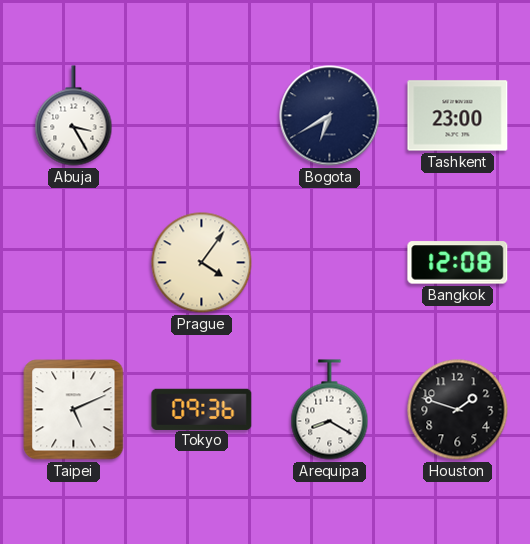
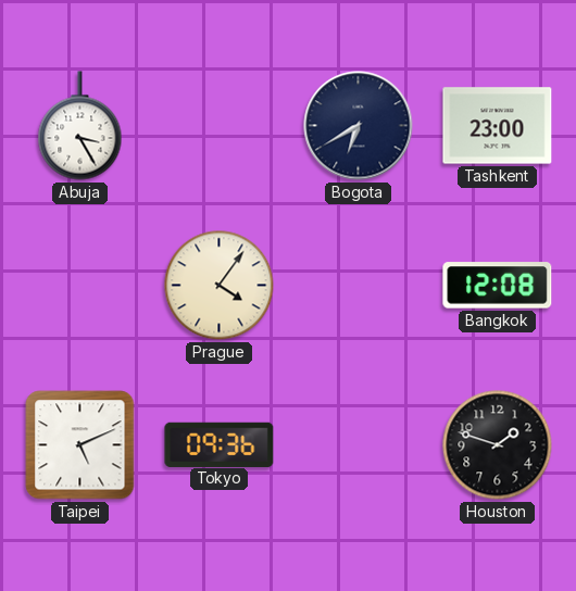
Arequipa: 8:20 -> none
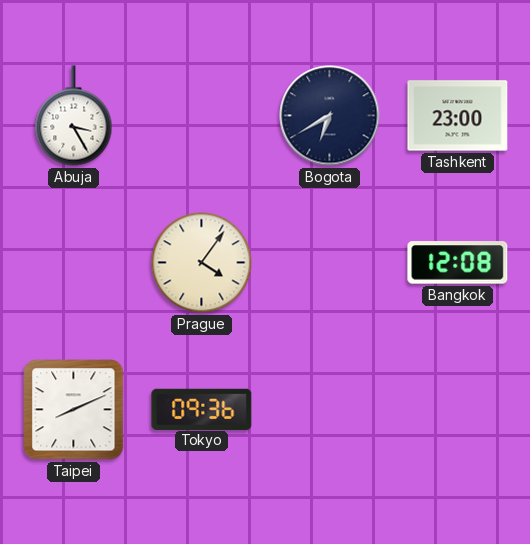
Taipei: 5:11 -> 8:11
Houston: 1:48 -> none
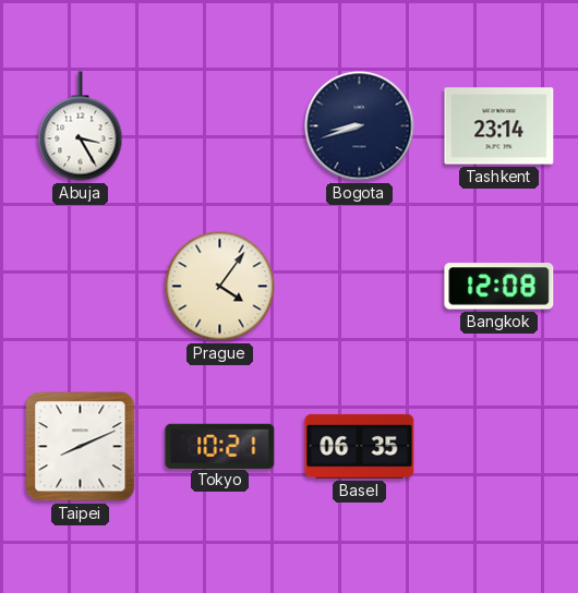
Bogota: 6:40 -> 8:42
Tashkent: 23:00 -> 23:14
Tokyo: 09:36 -> 10:21
Basel: none -> 06:35
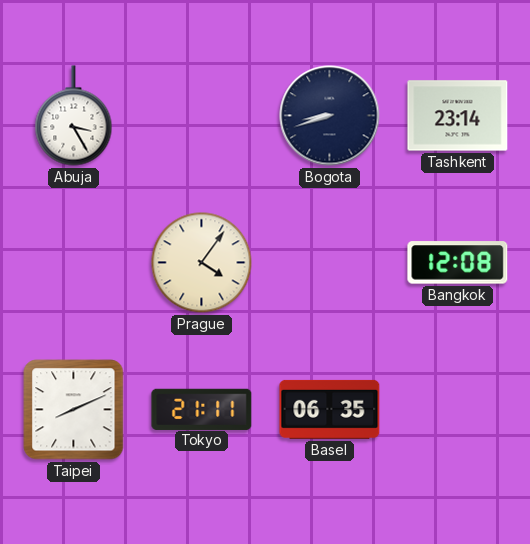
Tokyo: 10:21 -> 21:11
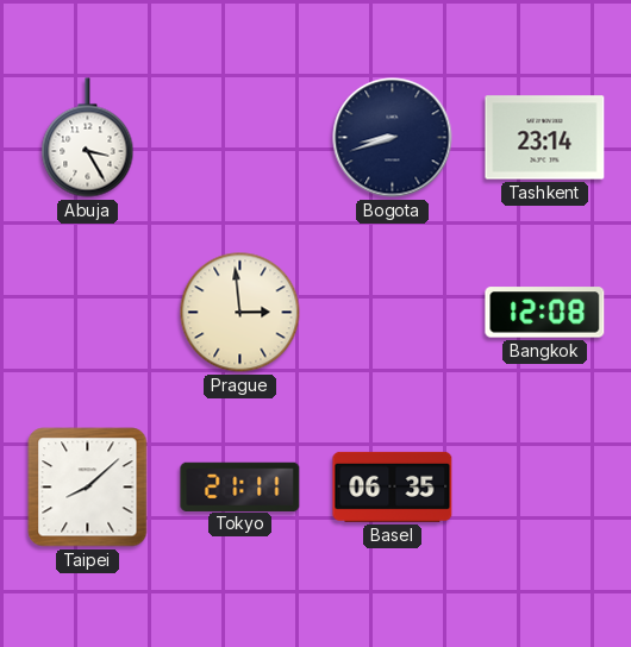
Prague: 4:06 -> 2:59
Taipei: 8:11 -> 8:08
